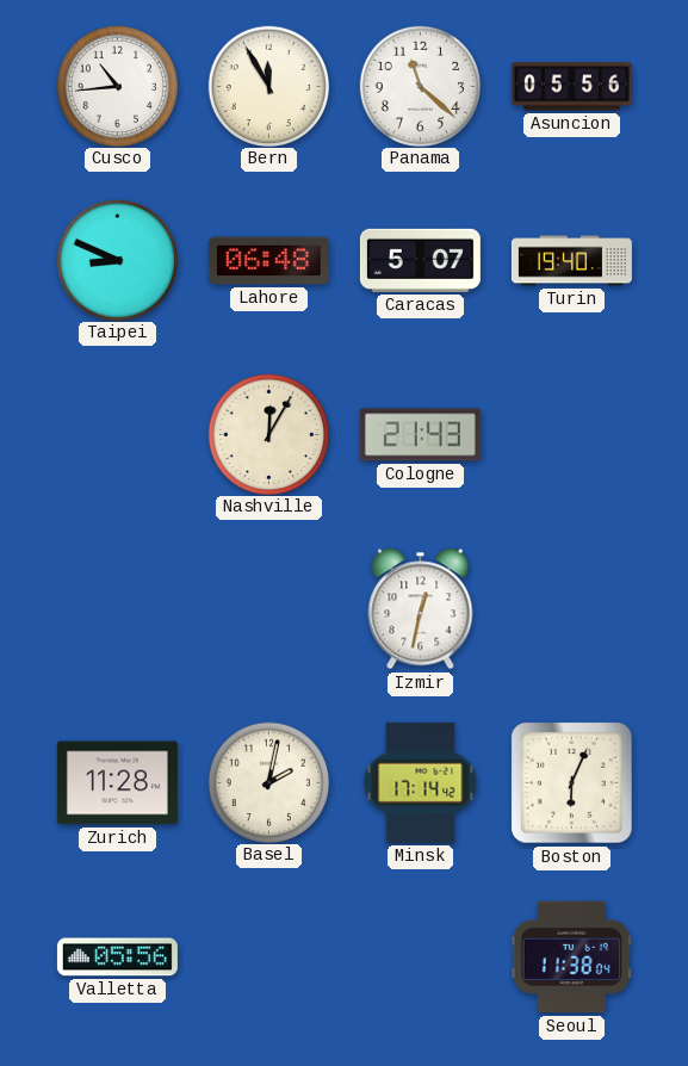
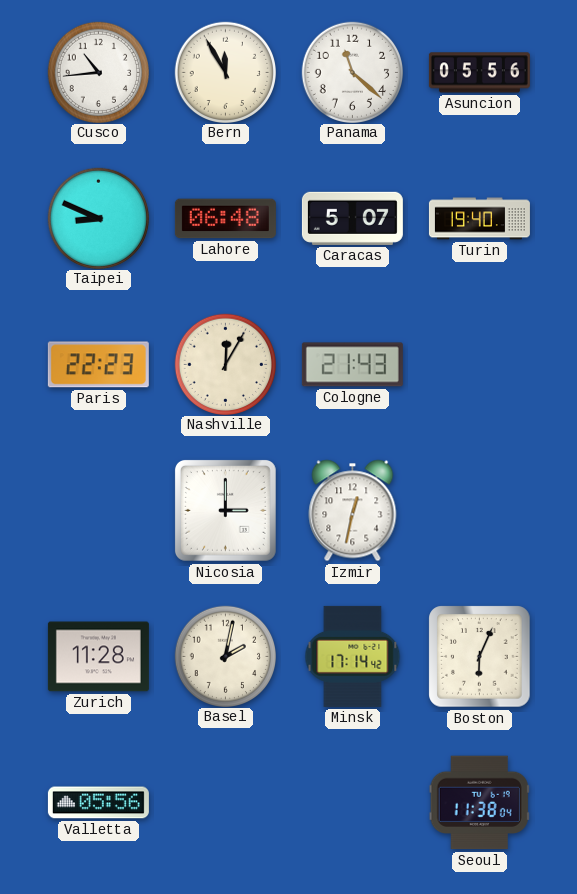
Paris: none -> 22:23
Nicosia: none -> 3:00
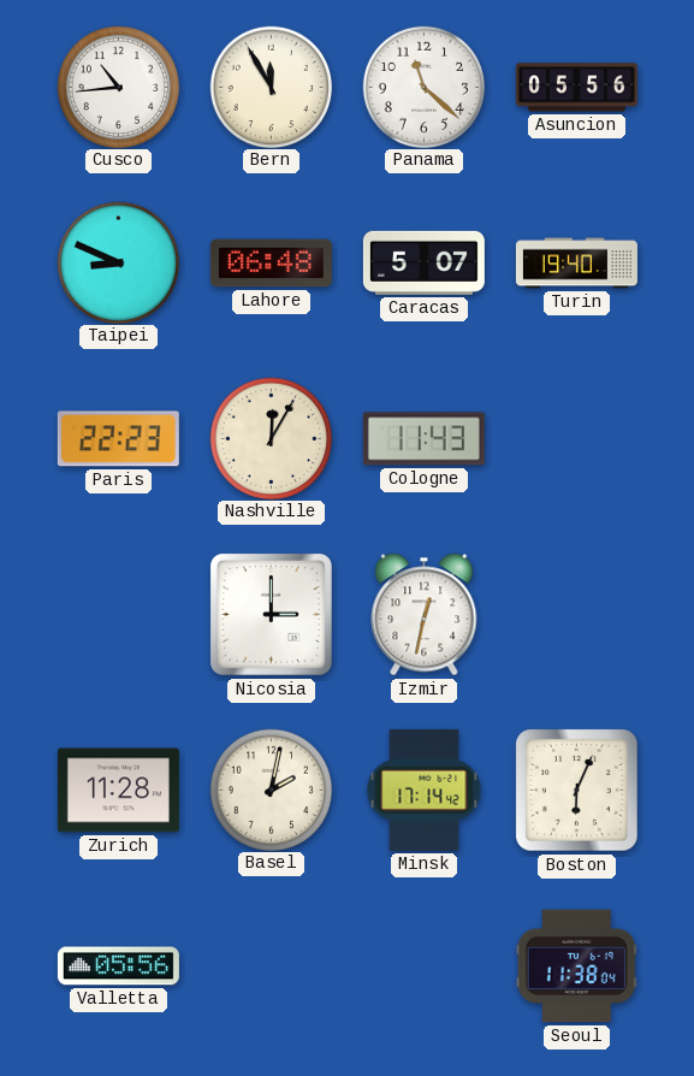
Cologne: 21:43 -> 11:43
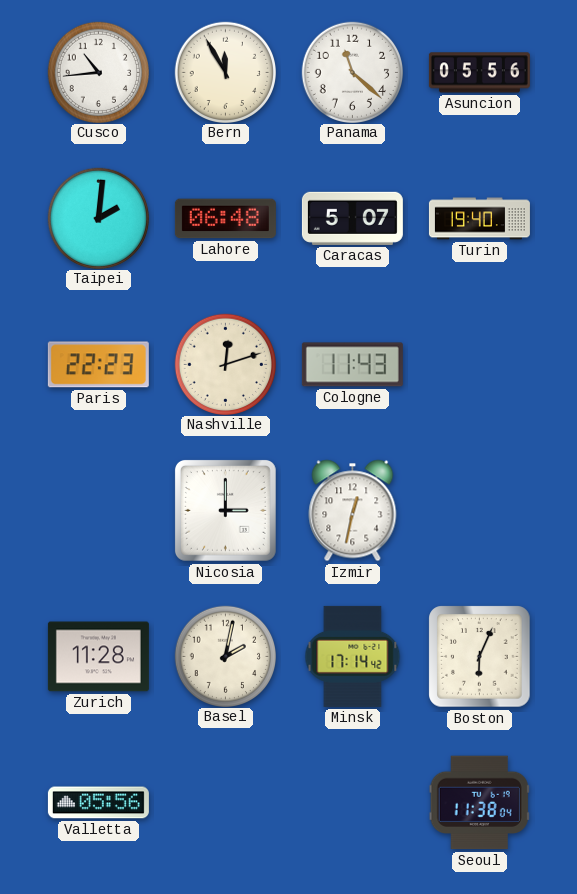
Taipei: 8:49 -> 2:01
Nashville: 12:05 -> 12:12
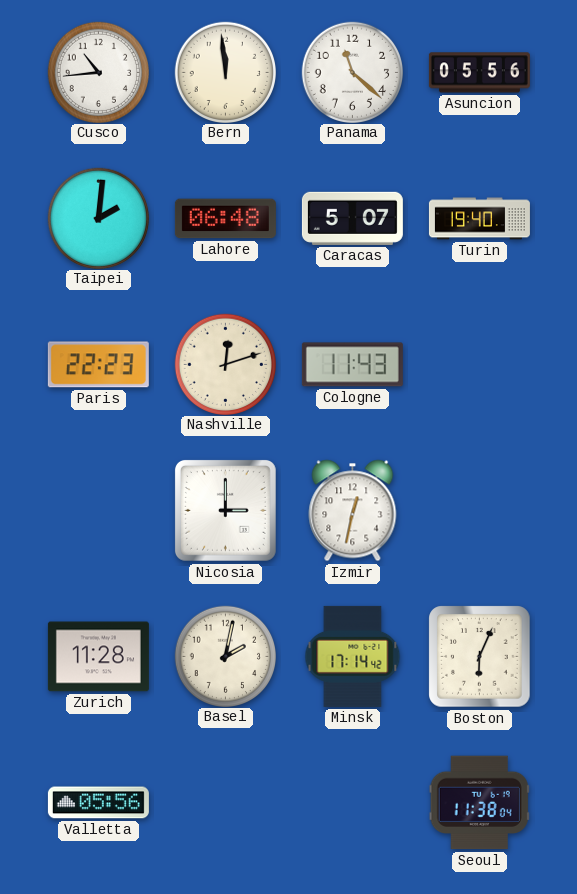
Bern: 11:55 -> 11:59
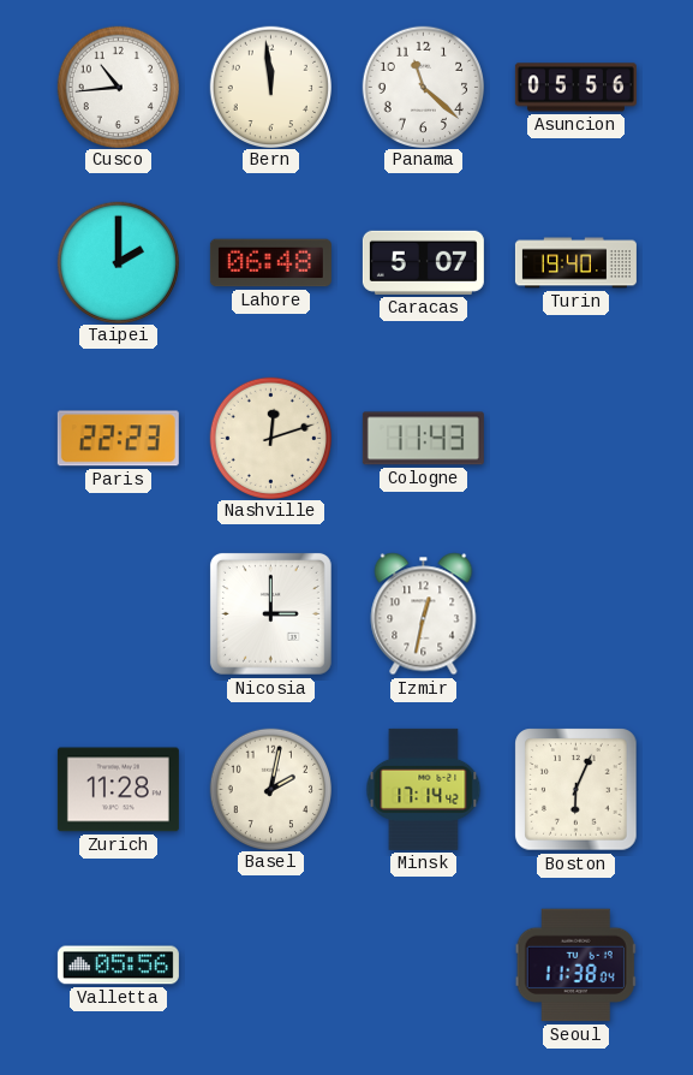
Taipei: 2:01 -> 2:00
